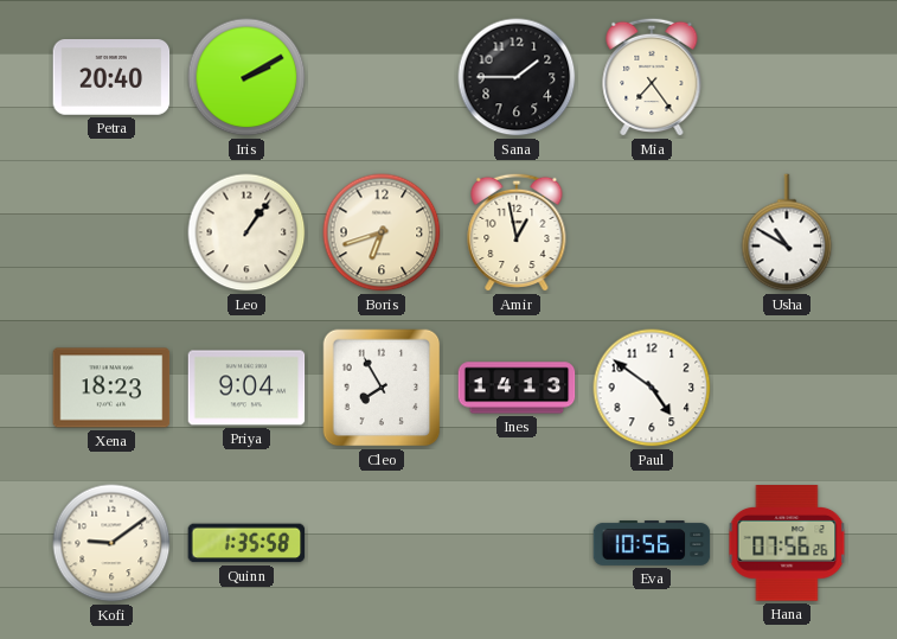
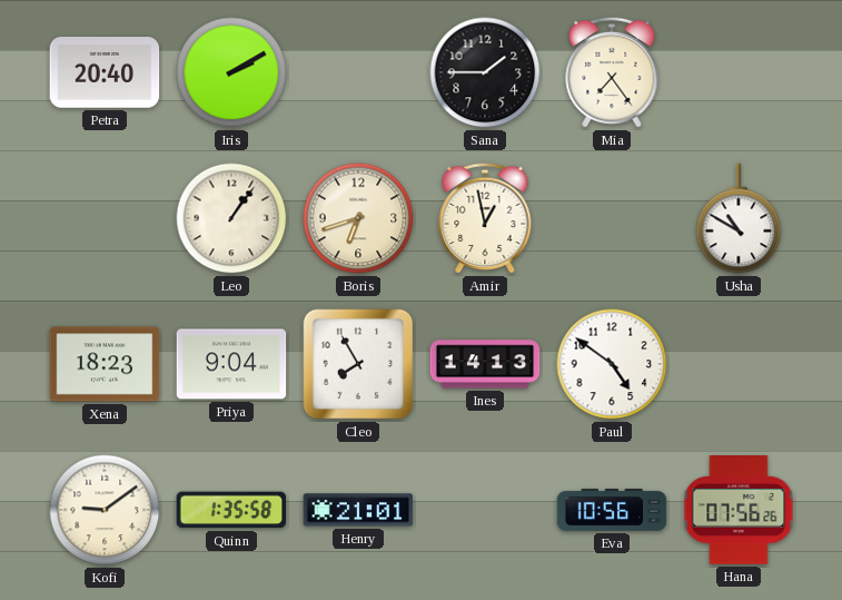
Henry: none -> 21:01
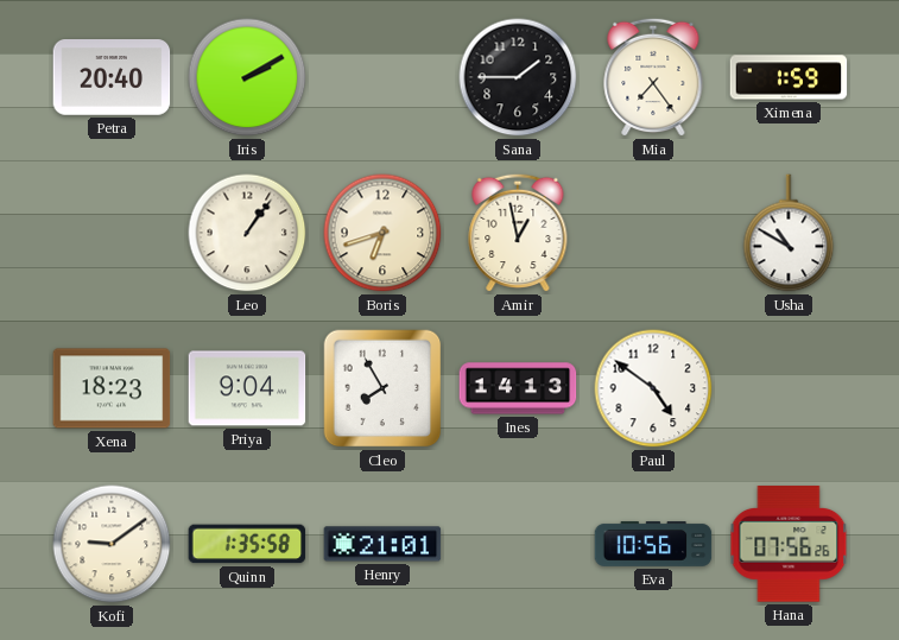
Ximena: none -> 1:59
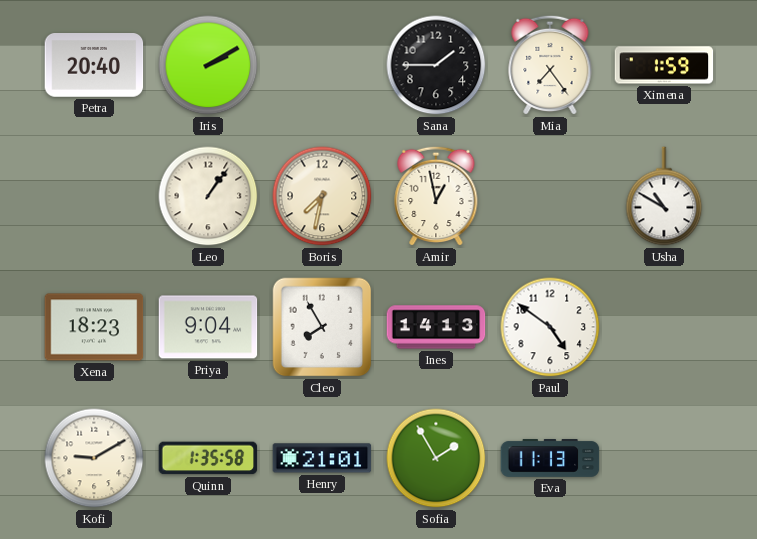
Boris: 6:42 -> 7:32
Kofi: 9:09 -> 9:10
Sofia: none -> 1:55
Eva: 10:56 -> 11:13
Hana: 07:56 -> none
